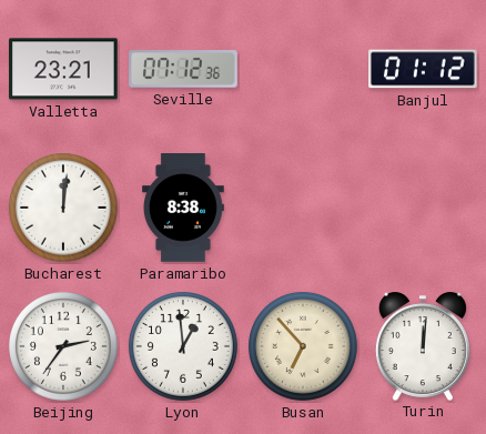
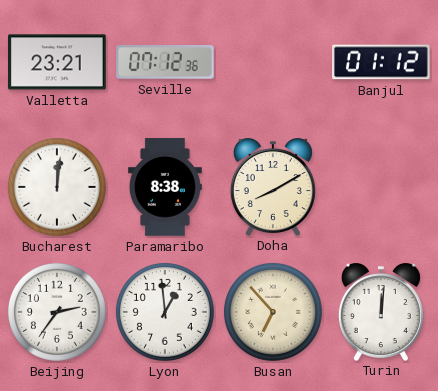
Doha: none -> 8:10
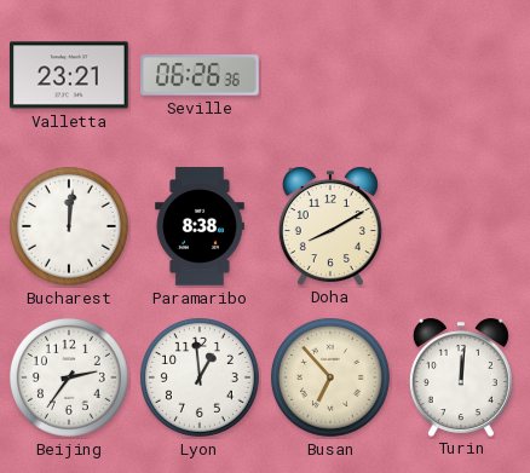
Seville: 07:12 -> 06:26
Banjul: 01:12 -> none
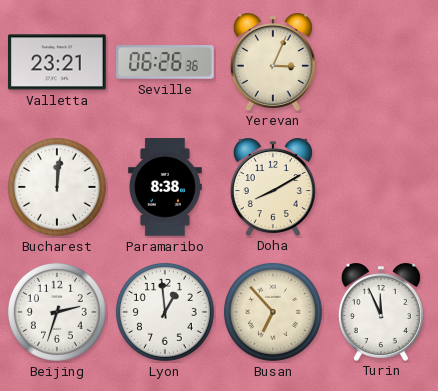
Yerevan: none -> 3:04
Beijing: 2:36 -> 2:33
Turin: 12:01 -> 11:56
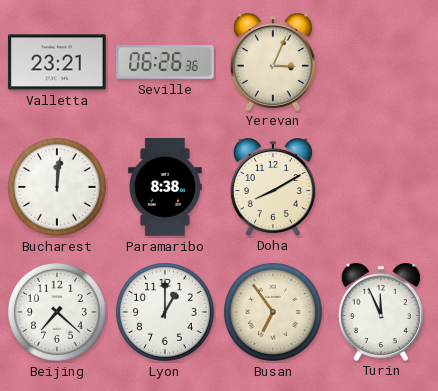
Beijing: 2:33 -> 7:22
Lyon: 12:59 -> 1:00
Busan: 6:53 -> 6:54
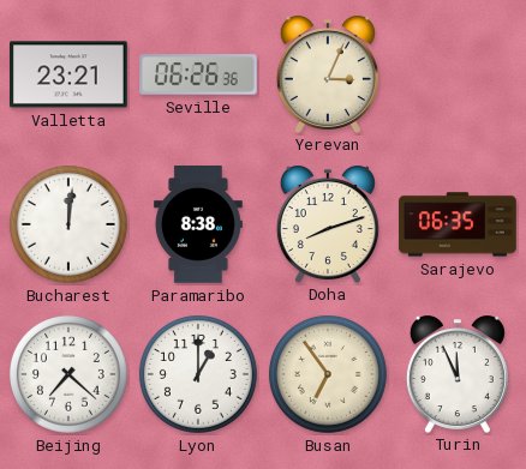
Doha: 8:10 -> 8:12
Sarajevo: none -> 06:35
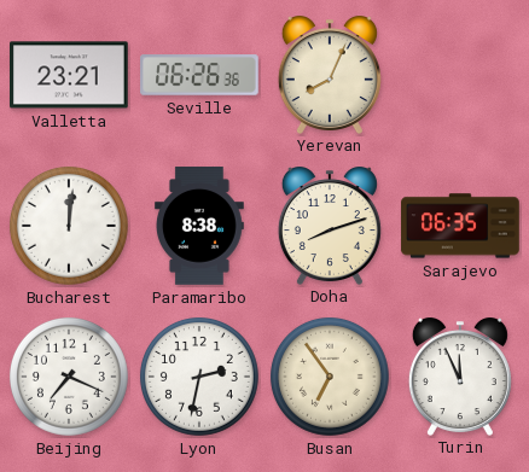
Yerevan: 3:04 -> 8:04
Beijing: 7:22 -> 7:19
Lyon: 1:00 -> 2:32
